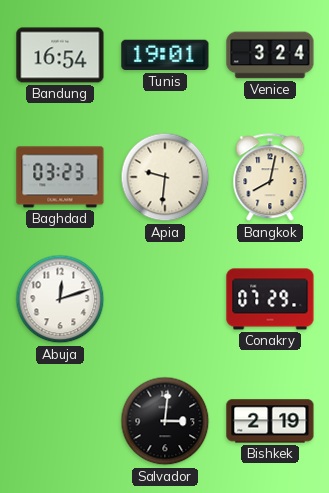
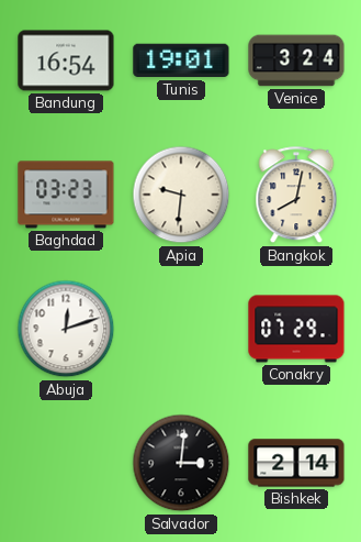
Bishkek: 2:19 -> 2:14
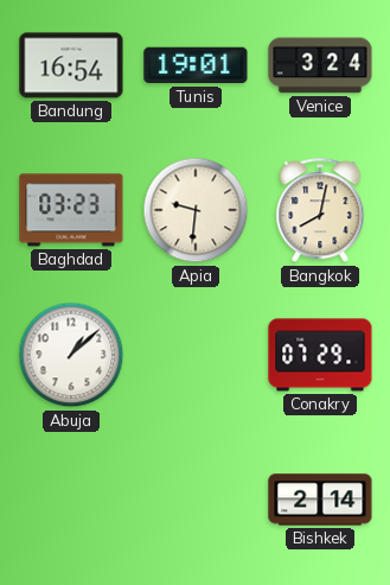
Abuja: 12:12 -> 1:08
Salvador: 3:01 -> none
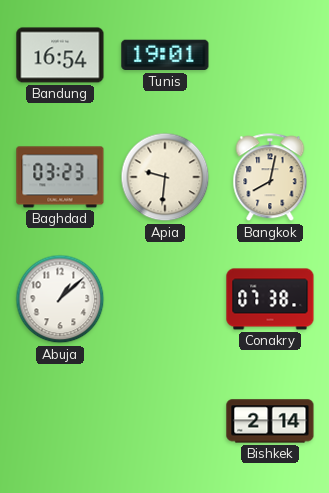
Venice: 3:24 -> none
Conakry: 07:29 -> 07:38
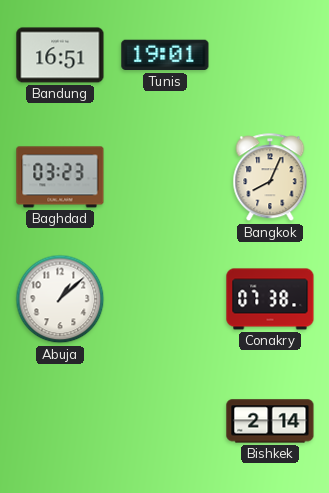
Bandung: 16:54 -> 16:51
Apia: 9:31 -> none
Bangkok: 8:02 -> 8:04
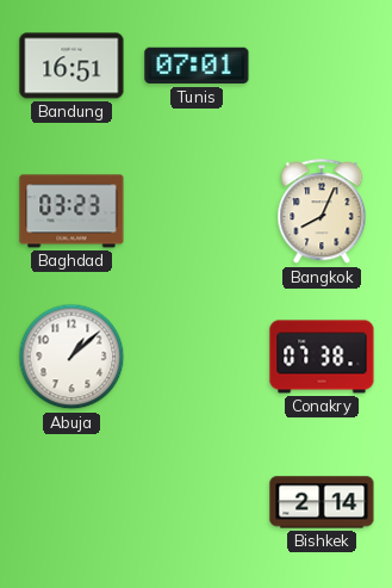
Tunis: 19:01 -> 07:01
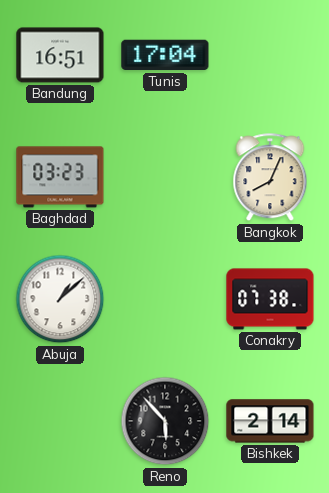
Tunis: 07:01 -> 17:04
Reno: none -> 5:53
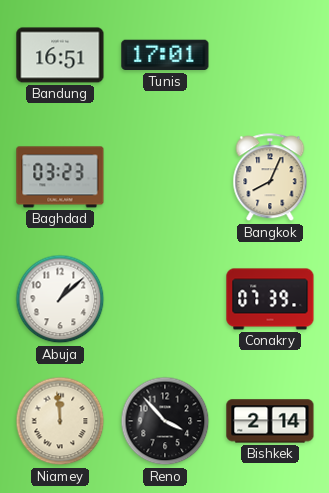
Tunis: 17:04 -> 17:01
Conakry: 07:38 -> 07:39
Niamey: none -> 11:59
Reno: 5:53 -> 3:53
